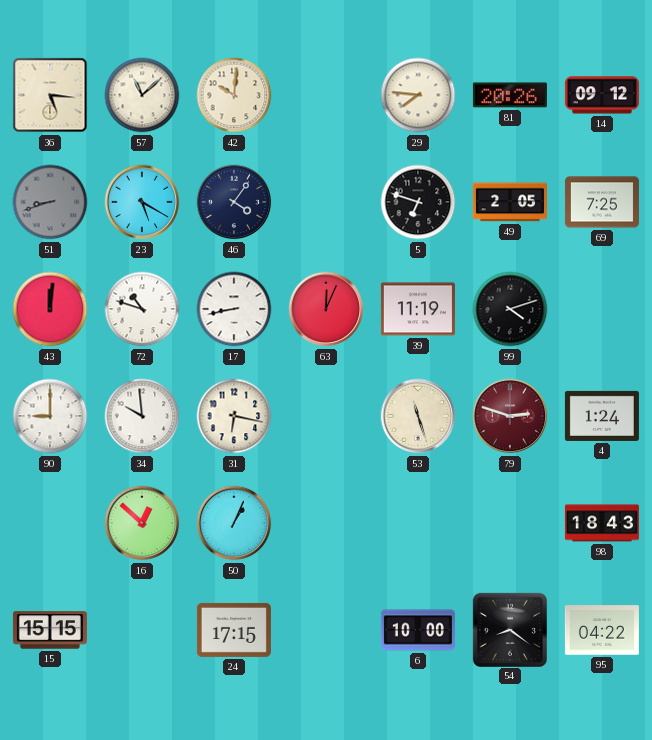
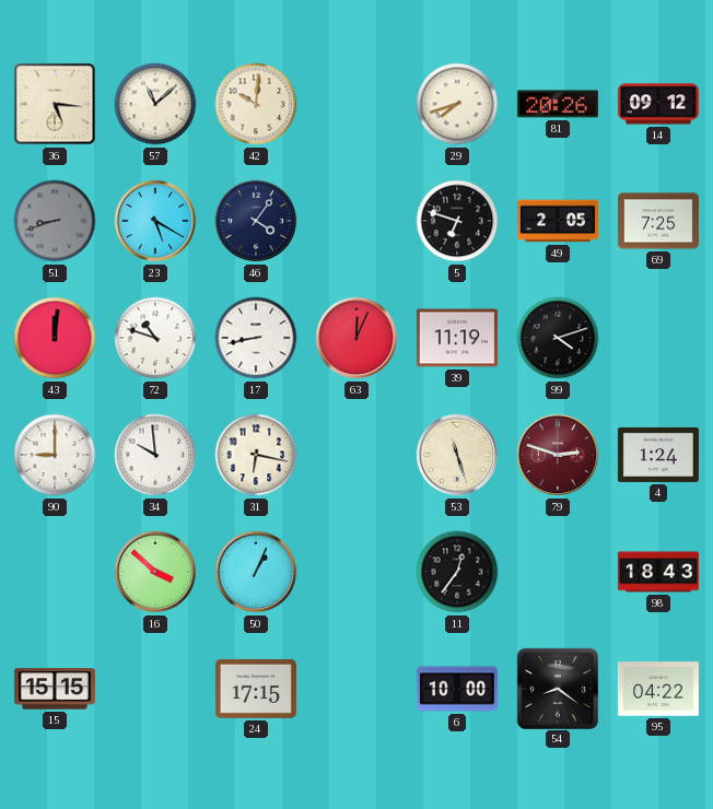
29: 7:46 -> 7:42
16: 12:52 -> 3:52
11: none -> 12:36
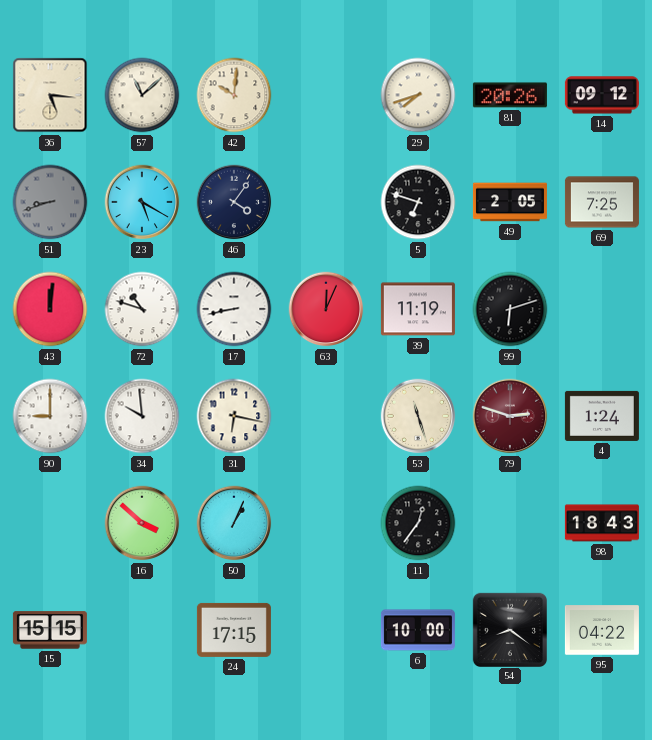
99: 4:12 -> 6:12
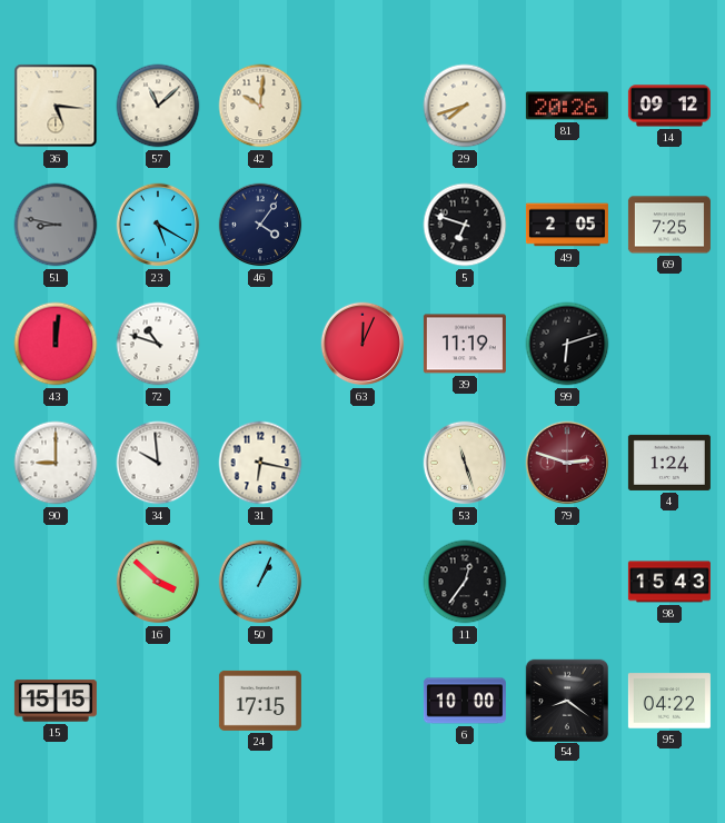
51: 8:42 -> 8:47
17: 8:43 -> none
98: 18:43 -> 15:43
